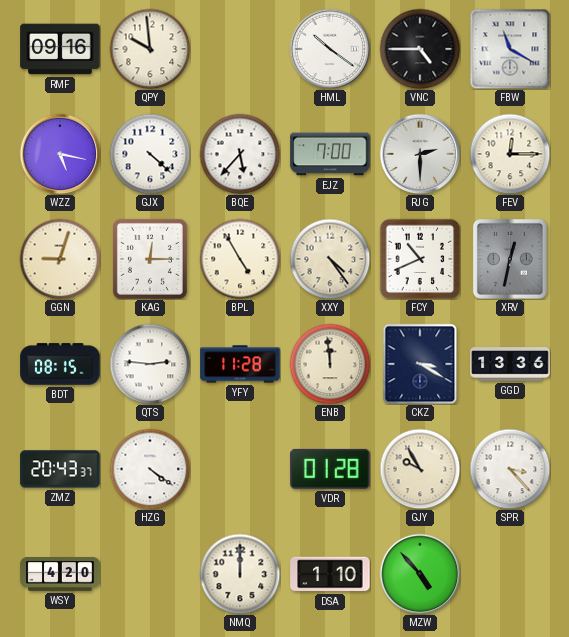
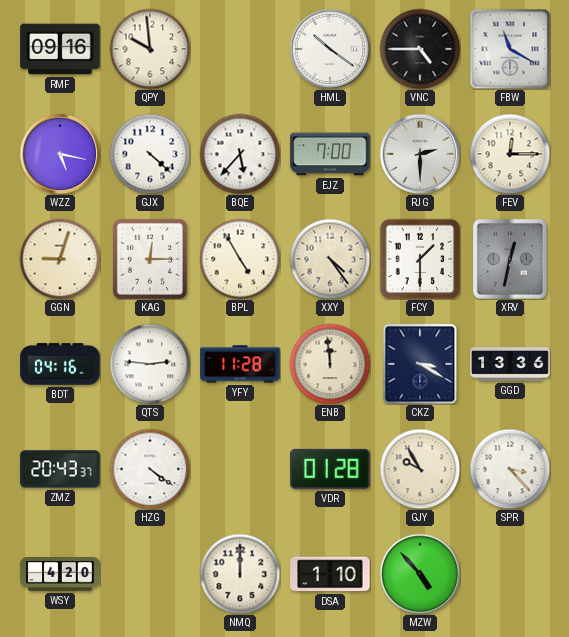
FCY: 10:41 -> 1:30
BDT: 08:15 -> 04:16
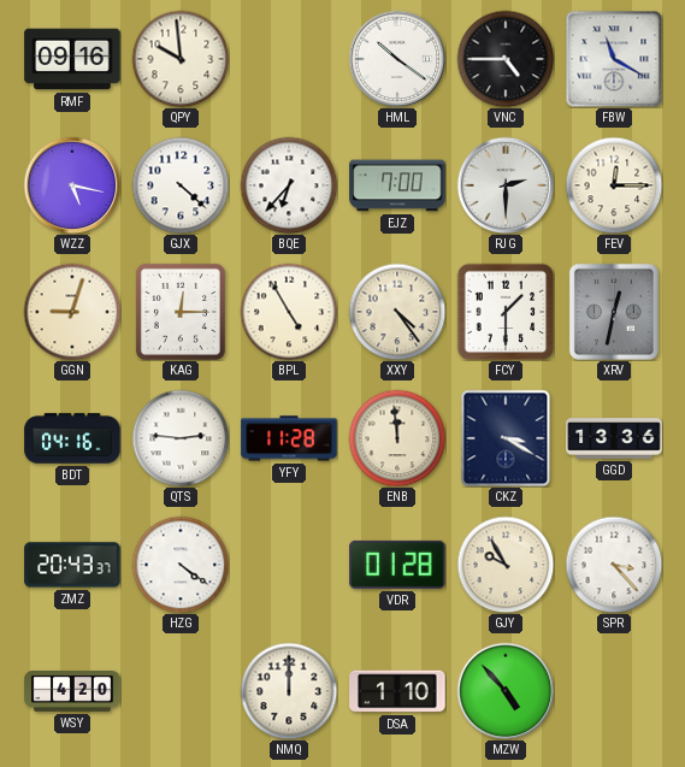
BQE: 5:37 -> 6:37
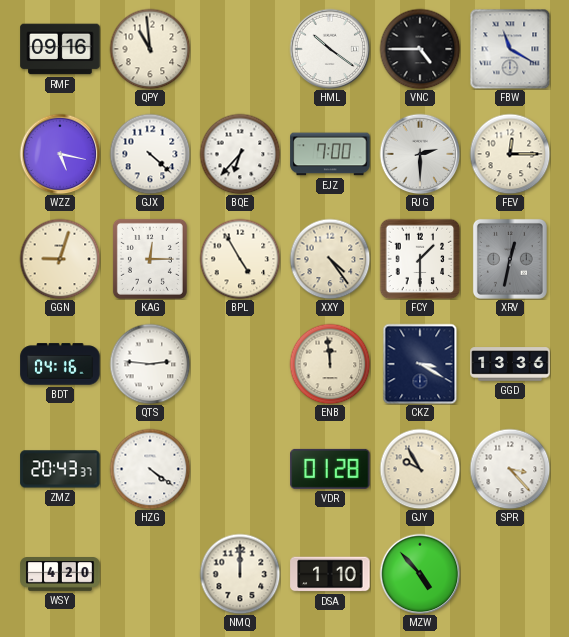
QPY: 9:59 -> 10:59
YFY: 11:28 -> none
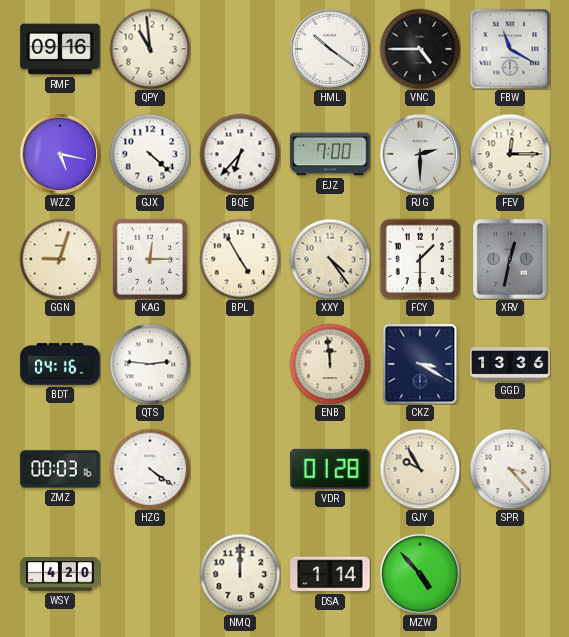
ZMZ: 20:43 -> 00:03
DSA: 1:10 -> 1:14
